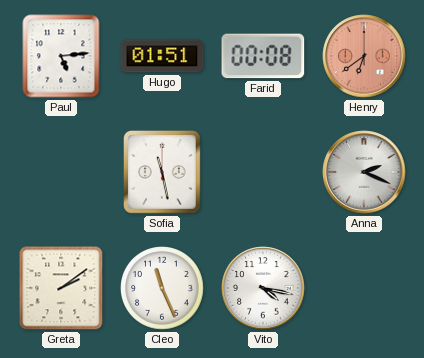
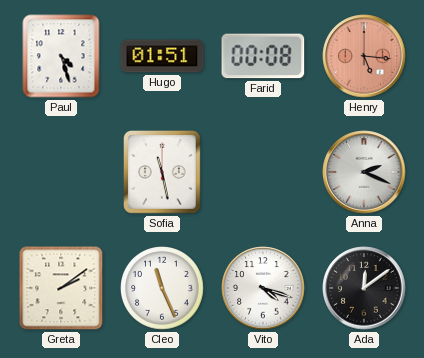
Paul: 5:14 -> 4:27
Henry: 6:39 -> 5:16
Vito: 4:17 -> 4:18
Ada: none -> 12:09
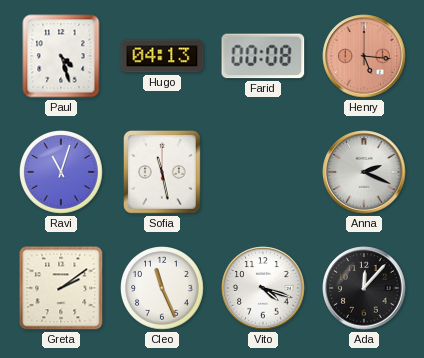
Hugo: 01:51 -> 04:13
Ravi: none -> 11:03
Ada: 12:09 -> 12:07
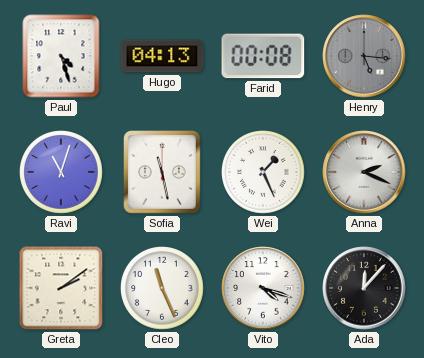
Henry dial: salmon -> grey
Wei: none -> 1:26
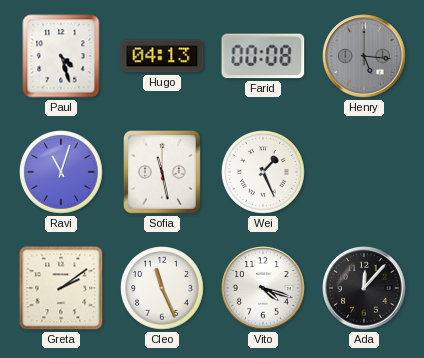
Anna: 2:19 -> none
